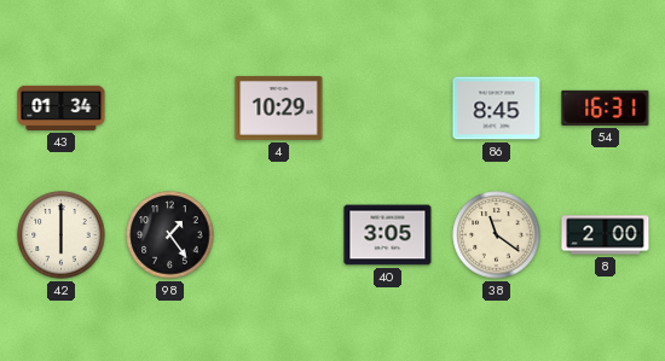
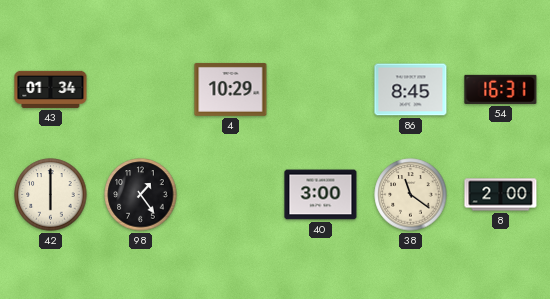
40: 3:05 -> 3:00
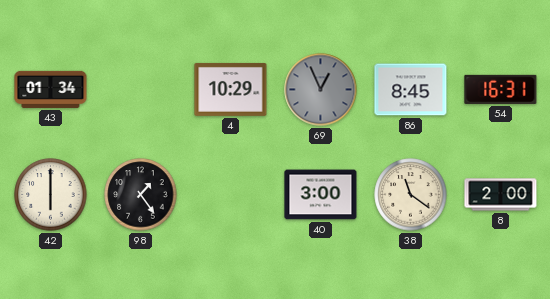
69: none -> 12:56
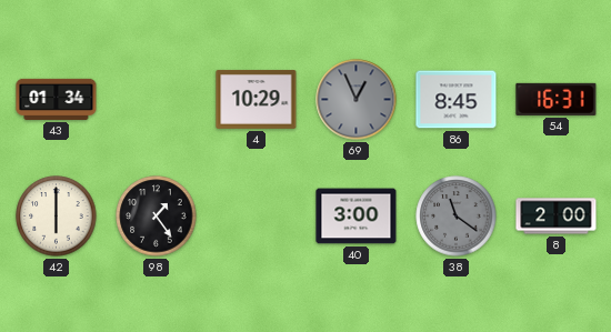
38 dial: cream -> grey
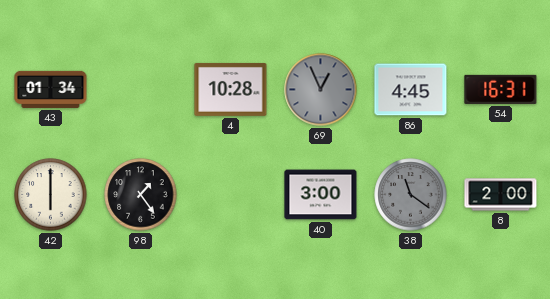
4: 10:29 -> 10:28
86: 8:45 -> 4:45
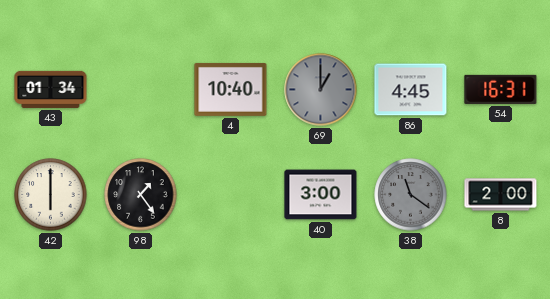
4: 10:28 -> 10:40
69: 12:56 -> 1:00
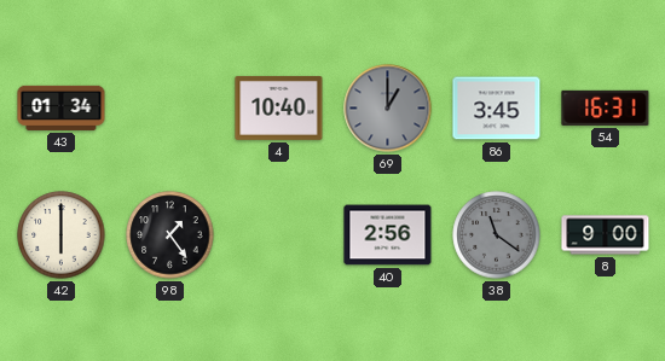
86: 4:45 -> 3:45
40: 3:00 -> 2:56
8: 2:00 -> 9:00
